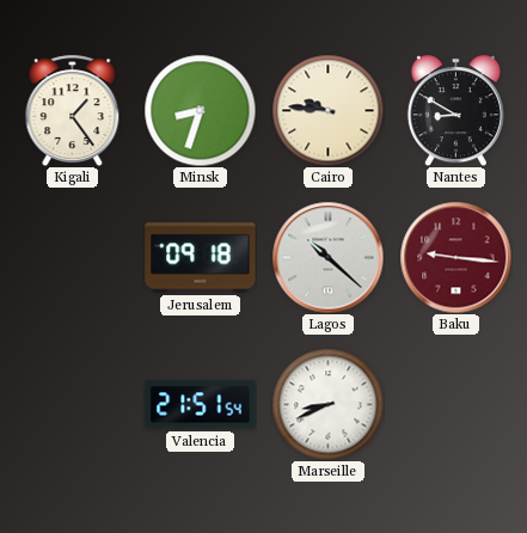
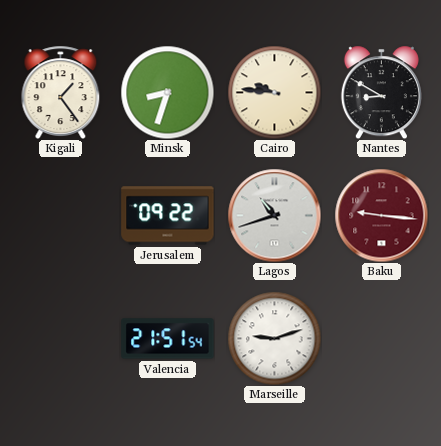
Jerusalem: 09:18 -> 09:22
Lagos: 10:22 -> 10:42
Marseille: 8:41 -> 9:12
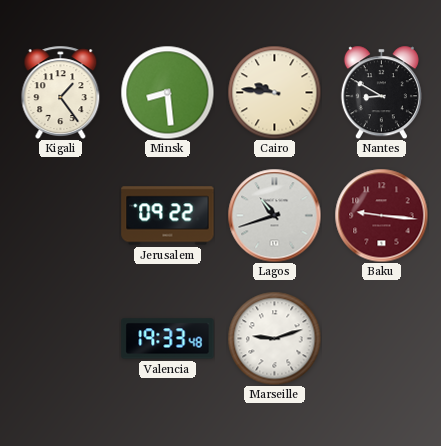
Minsk: 8:33 -> 8:29
Valencia: 21:51 -> 19:33
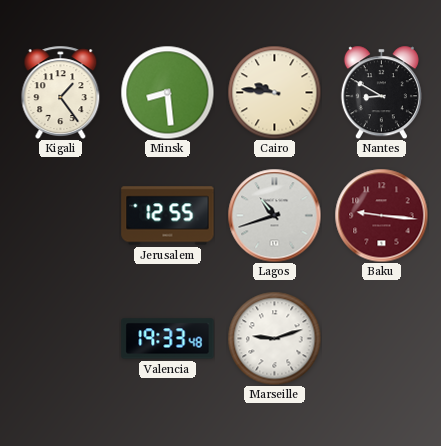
Jerusalem: 09:22 -> 12:55
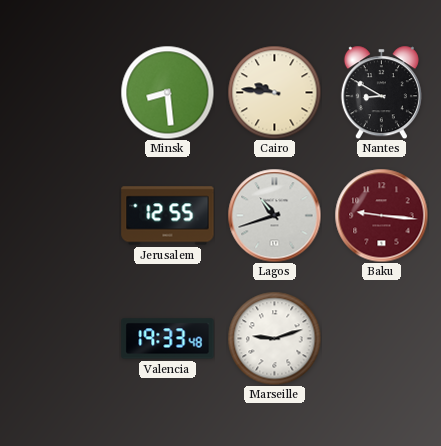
Kigali: 1:24 -> none
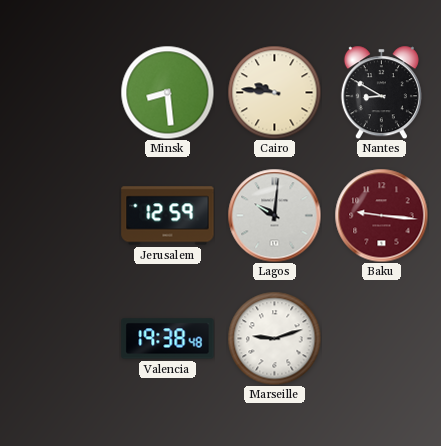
Jerusalem: 12:55 -> 12:59
Lagos: 10:42 -> 10:01
Valencia: 19:33 -> 19:38
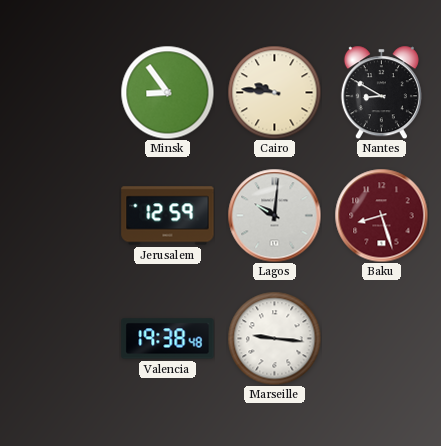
Minsk: 8:29 -> 8:54
Baku: 9:16 -> 8:27
Marseille: 9:12 -> 9:16
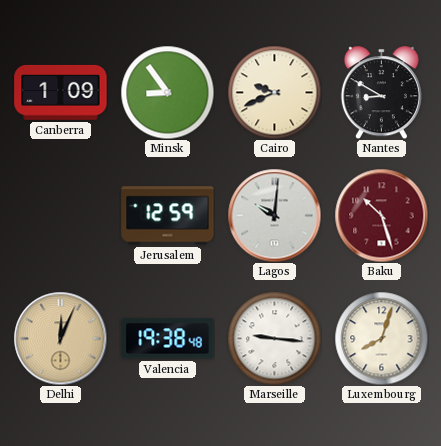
Canberra: none -> 1:09
Cairo: 9:46 -> 9:41
Baku: 8:27 -> 10:27
Delhi: none -> 12:04
Luxembourg: none -> 8:03
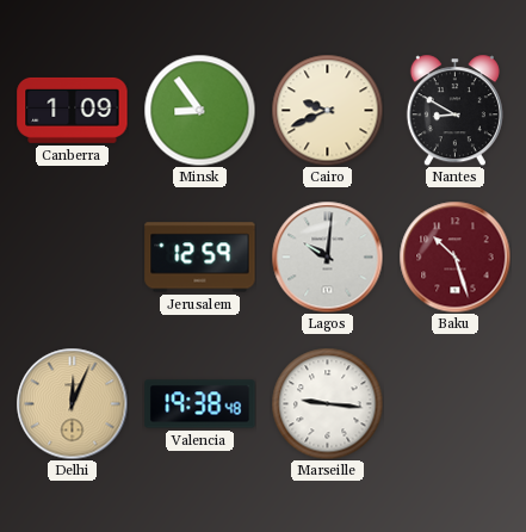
Luxembourg: 8:03 -> none
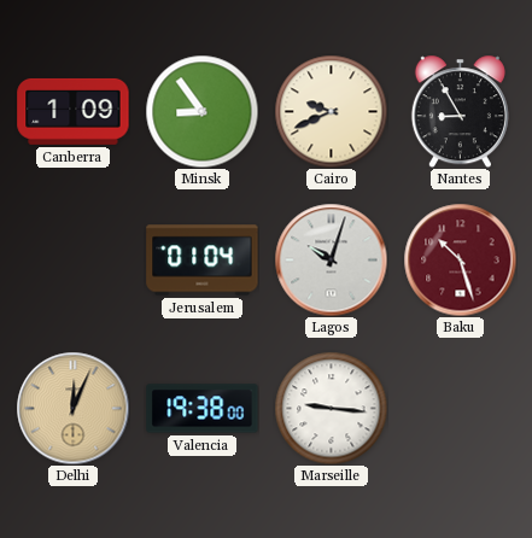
Nantes: 8:50 -> 8:55
Jerusalem: 12:59 -> 01:04
Lagos: 10:01 -> 10:03
Valencia: 19:38:48 -> 19:38:00
